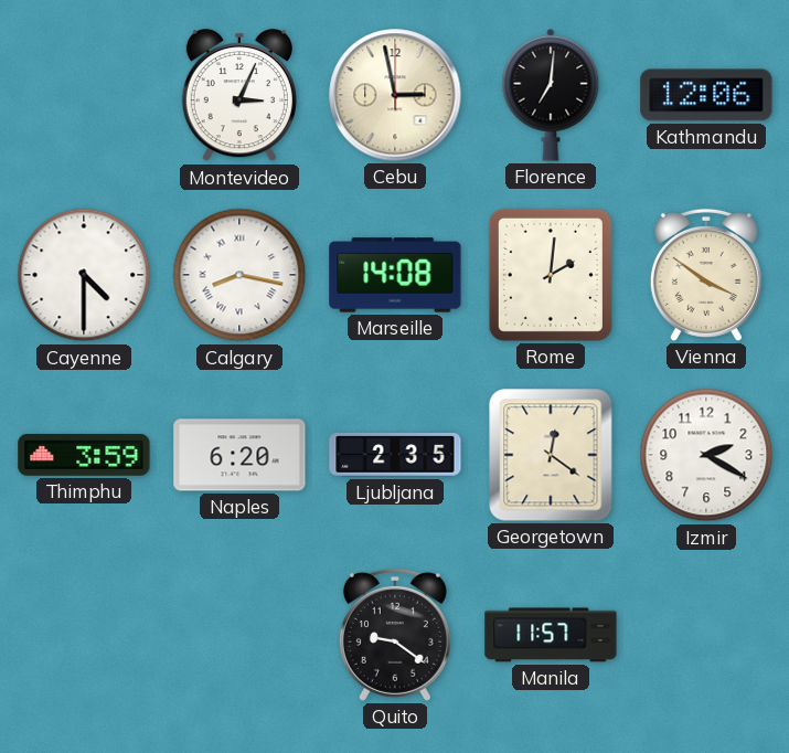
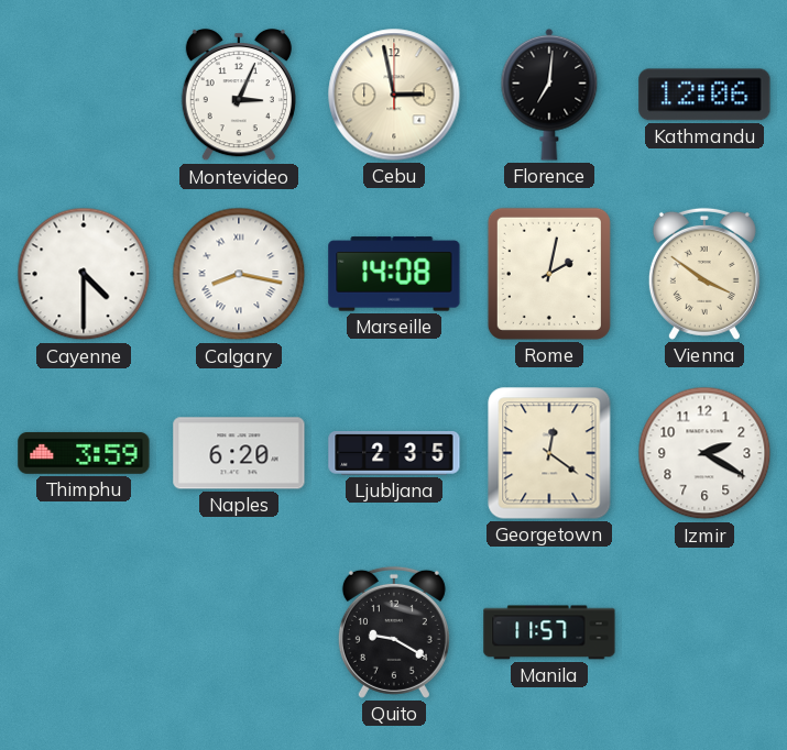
Rome: 2:01 -> 2:02
Quito: 9:21 -> 9:20
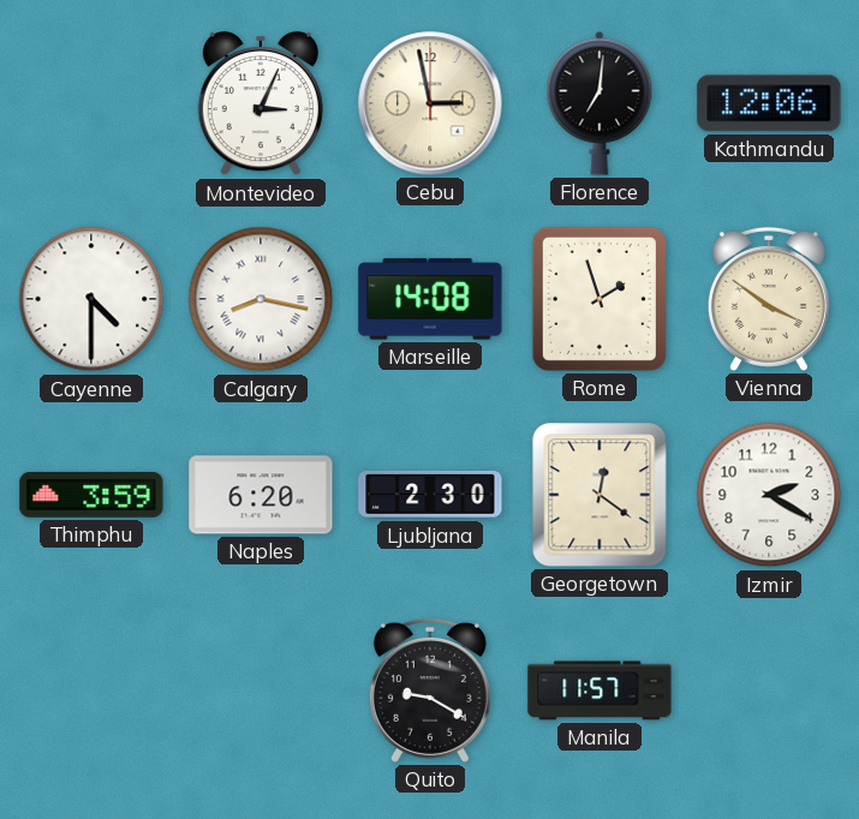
Rome: 2:02 -> 1:57
Ljubljana: 2:35 -> 2:30
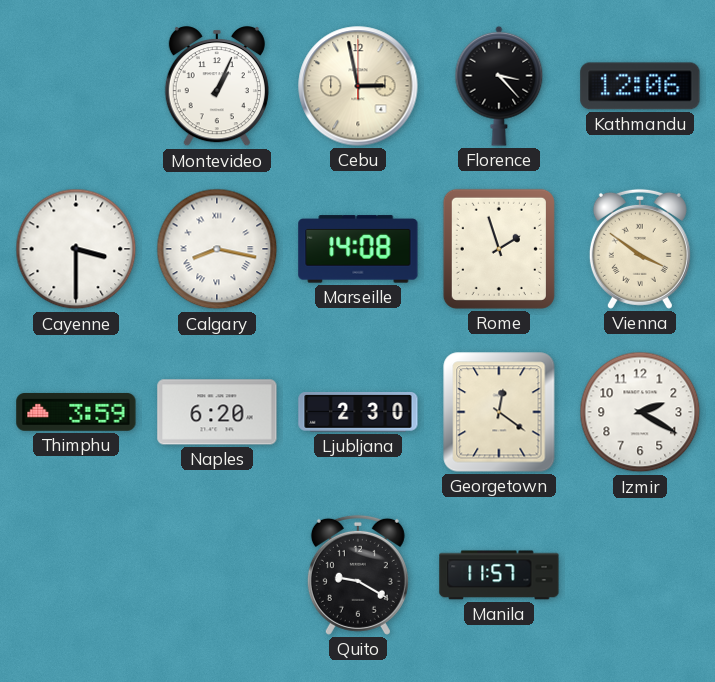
Montevideo: 3:04 -> 1:04
Florence: 7:01 -> 3:23
Cayenne: 4:30 -> 3:30
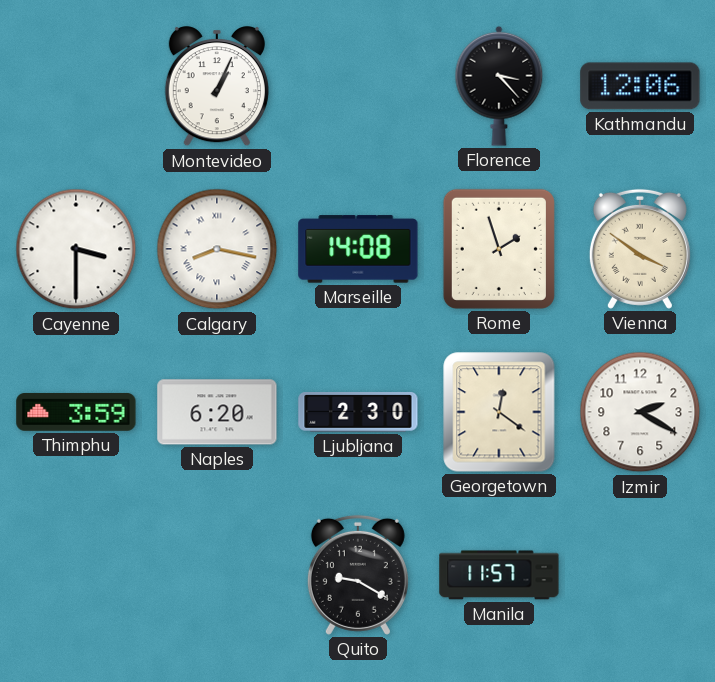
Cebu: 2:58 -> none
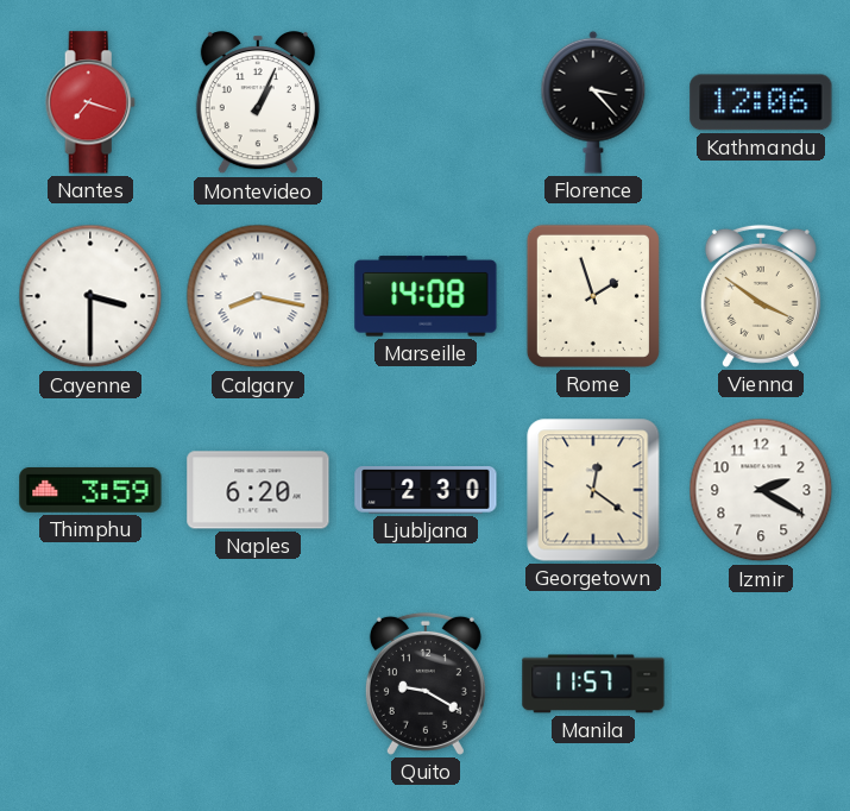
Nantes: none -> 7:18
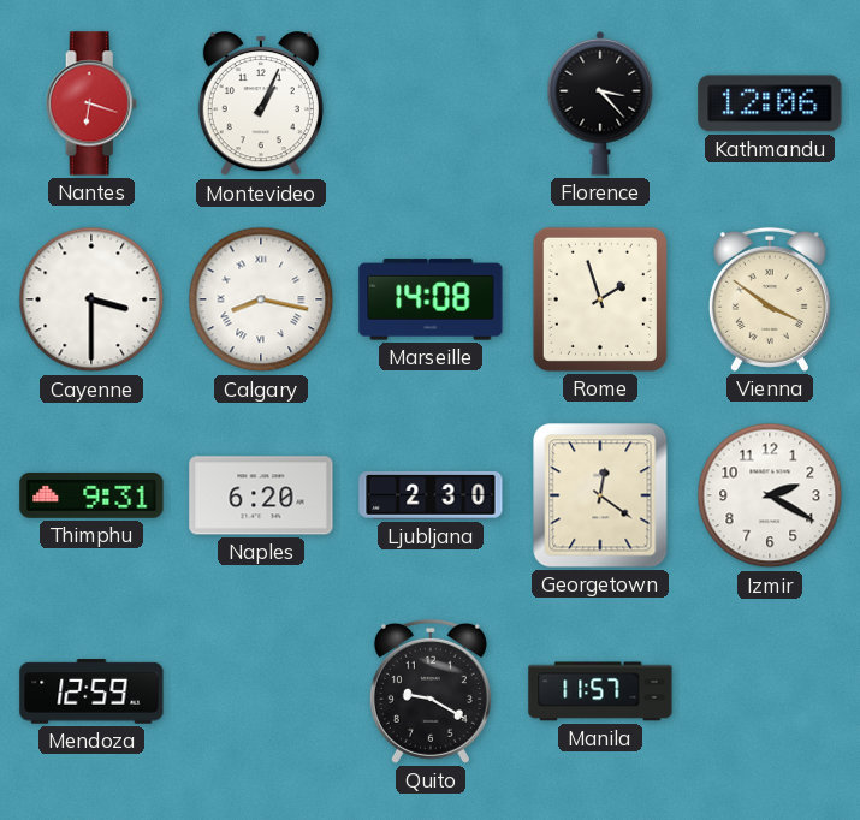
Nantes: 7:18 -> 6:18
Thimphu: 3:59 -> 9:31
Mendoza: none -> 12:59
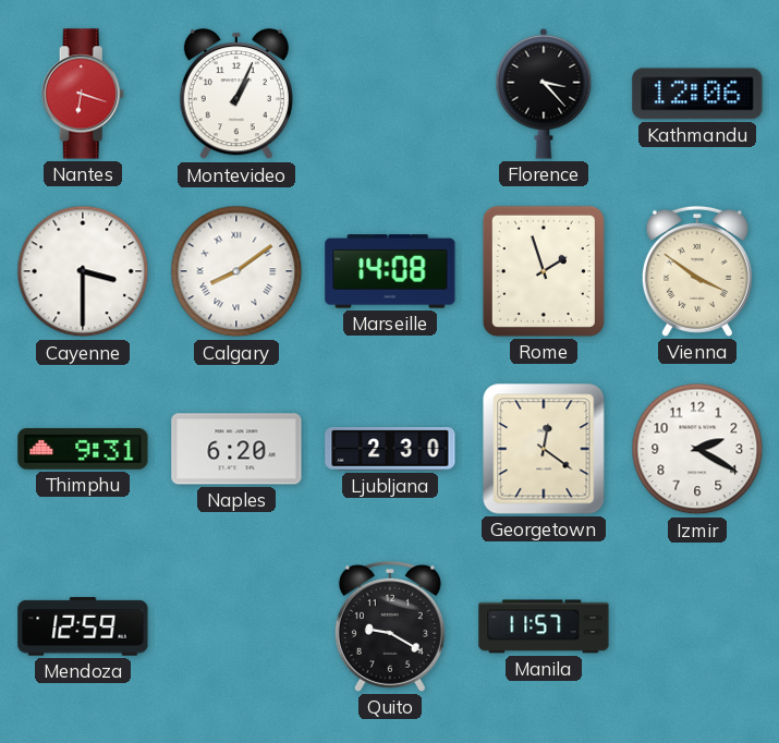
Calgary: 8:17 -> 8:09
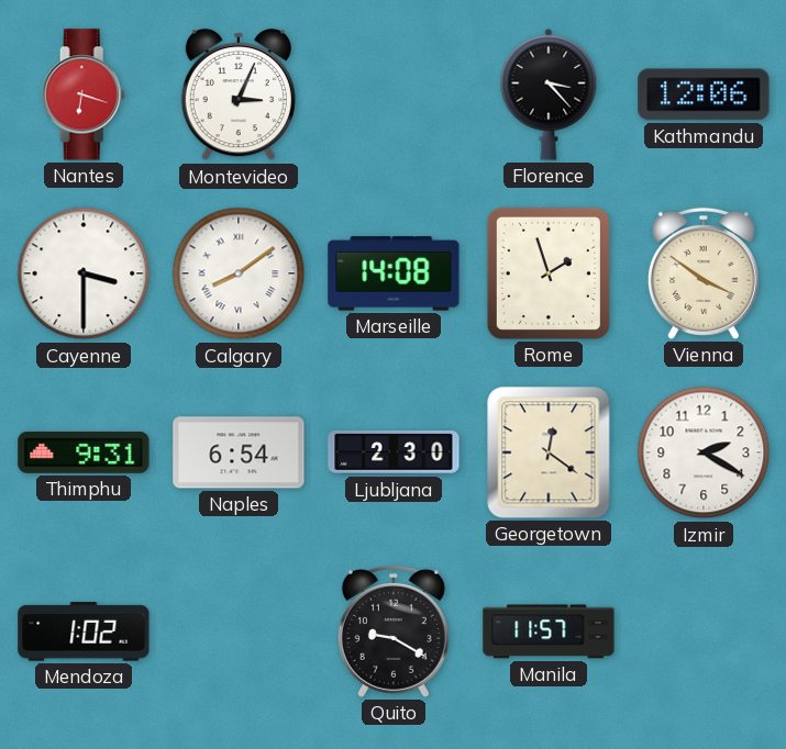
Montevideo: 1:04 -> 3:04
Naples: 6:20 -> 6:54
Mendoza: 12:59 -> 1:02
